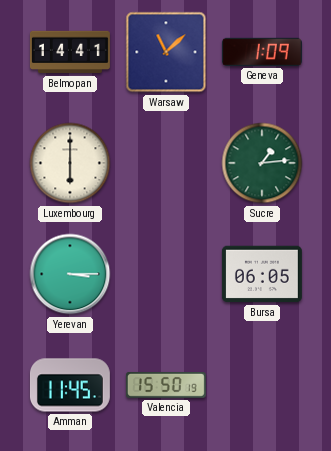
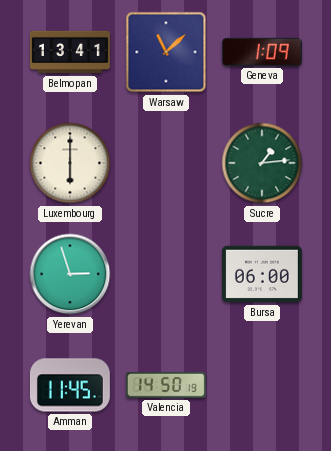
Belmopan: 14:41 -> 13:41
Yerevan: 3:15 -> 2:57
Bursa: 06:05 -> 06:00
Valencia: 15:50 -> 14:50
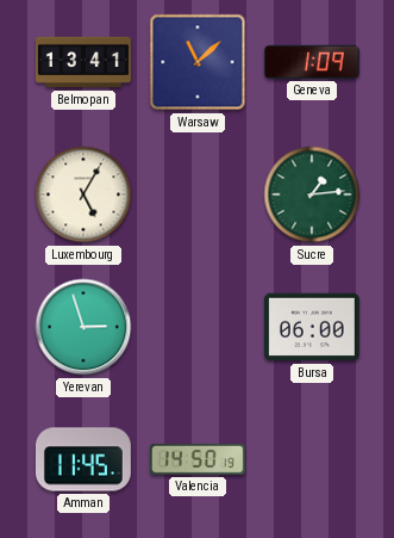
Luxembourg: 6:00 -> 5:05
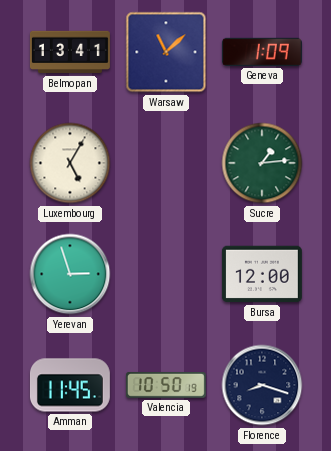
Bursa: 06:00 -> 12:00
Valencia: 14:50 -> 10:50
Florence: none -> 8:18
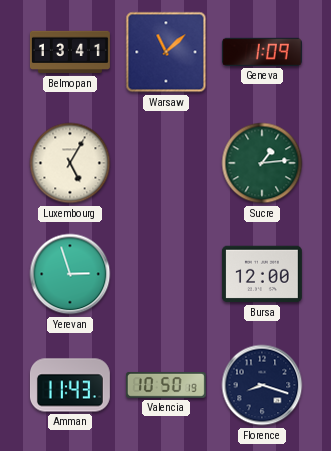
Amman: 11:45 -> 11:43
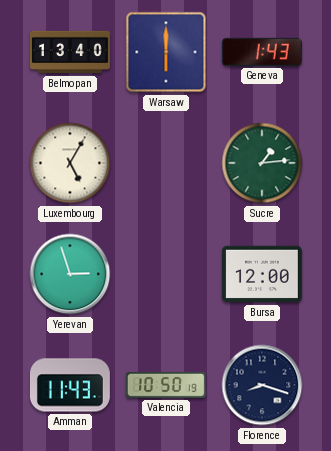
Belmopan: 13:41 -> 13:40
Warsaw: 11:08 -> 6:00
Geneva: 1:09 -> 1:43
